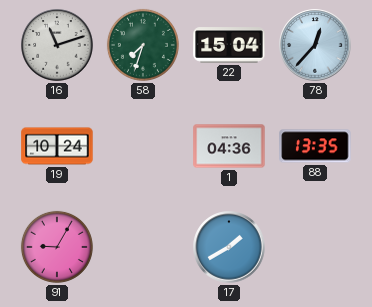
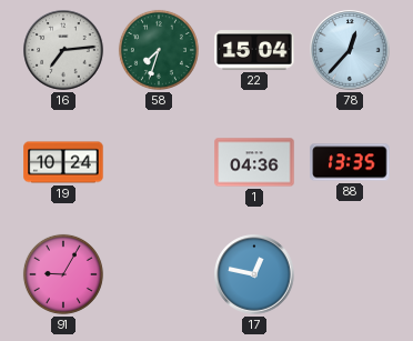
16: 11:12 -> 7:14
17: 1:40 -> 12:47
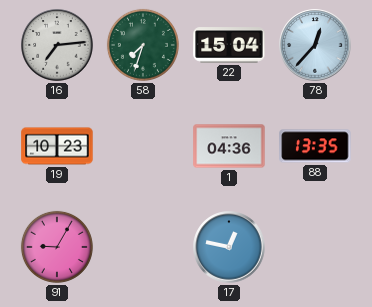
19: 10:24 -> 10:23
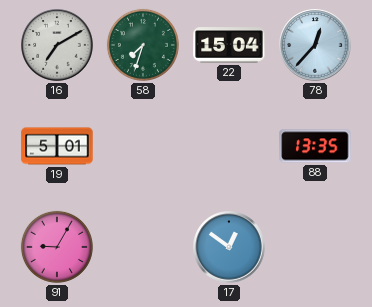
16: 7:14 -> 7:10
19: 10:23 -> 5:01
1: 04:36 -> none
17: 12:47 -> 12:51
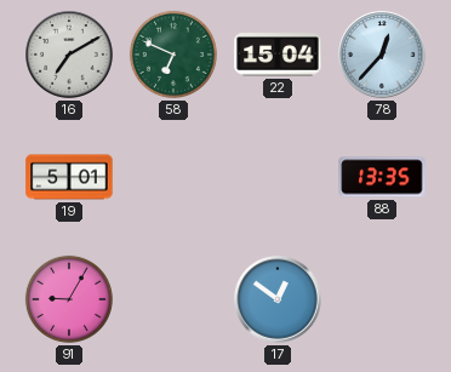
58: 7:33 -> 6:49
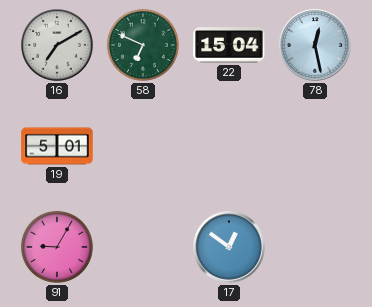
78: 12:37 -> 12:28
88: 13:35 -> none
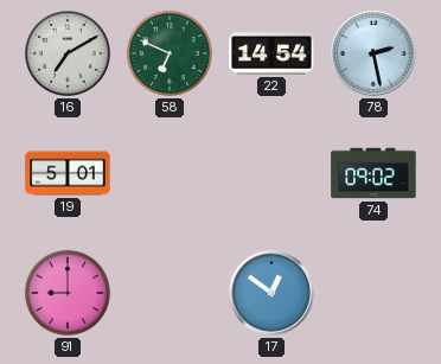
22: 15:04 -> 14:54
78: 12:28 -> 2:28
74: none -> 09:02
91: 9:05 -> 9:00
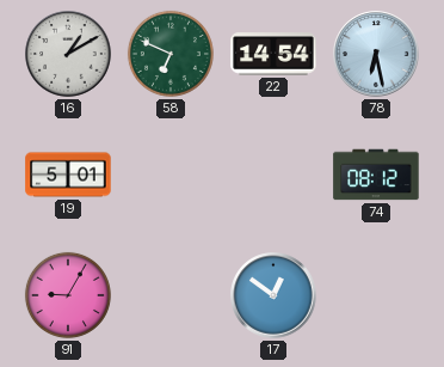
16: 7:10 -> 1:10
78: 2:28 -> 6:28
74: 09:02 -> 08:12
91: 9:00 -> 9:05
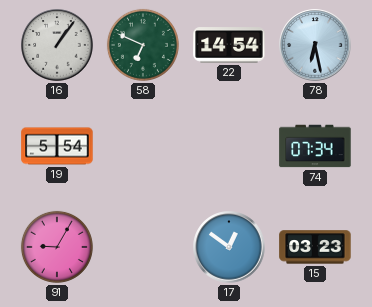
16: 1:10 -> 1:06
19: 5:01 -> 5:54
74: 08:12 -> 07:34
15: none -> 03:23
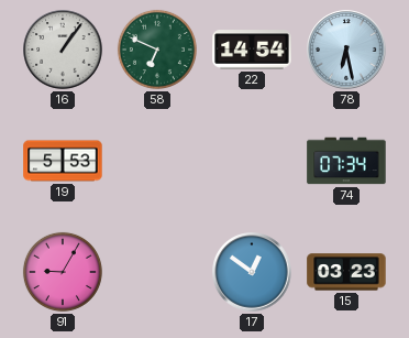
19: 5:54 -> 5:53
